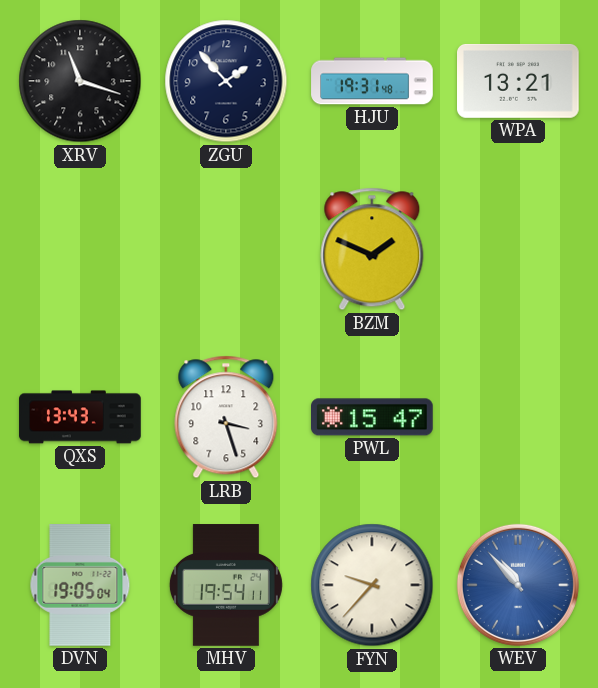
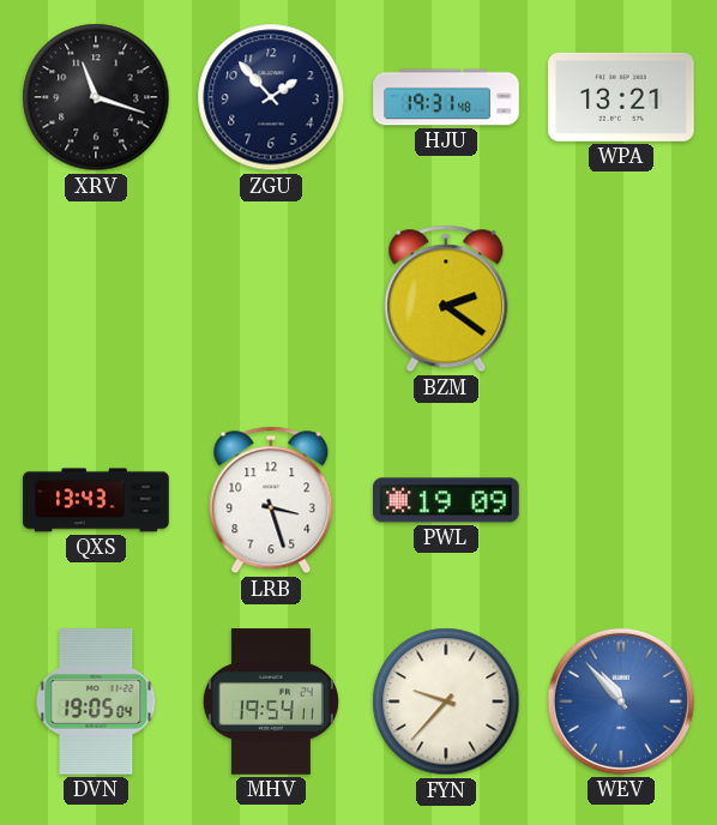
BZM: 1:49 -> 2:21
PWL: 15:47 -> 19:09
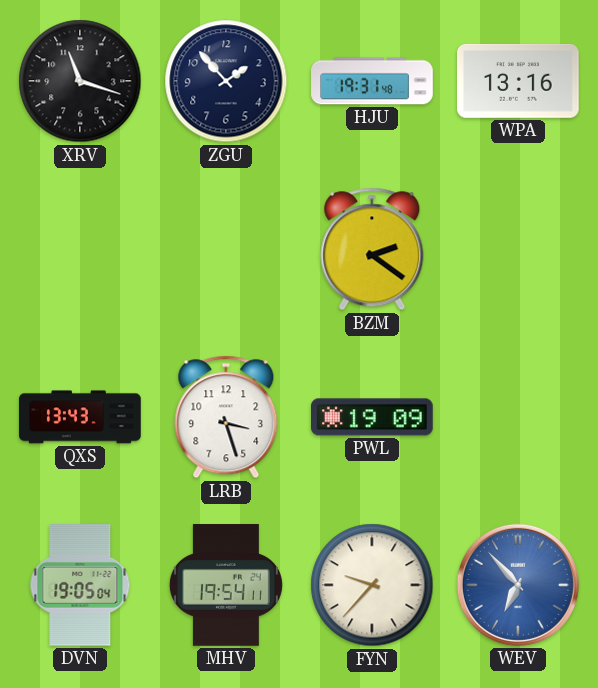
WPA: 13:21 -> 13:16
WEV: 10:53 -> 6:53
